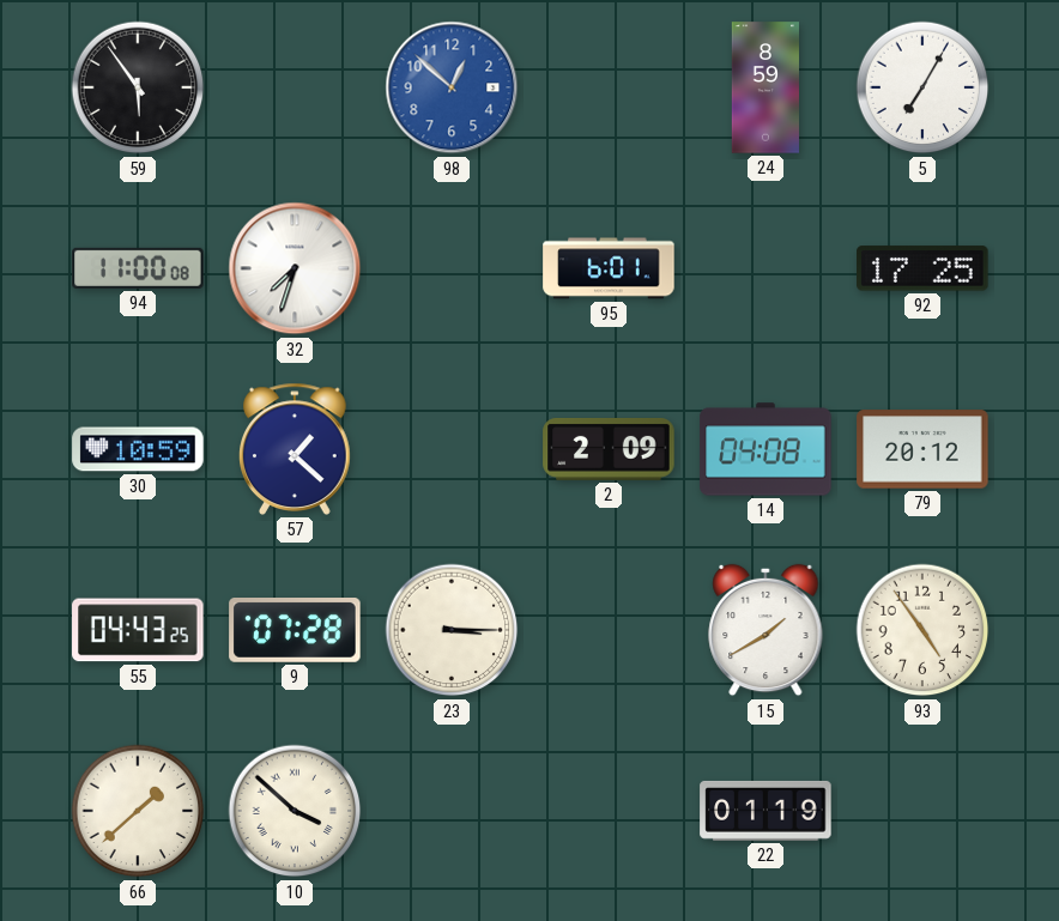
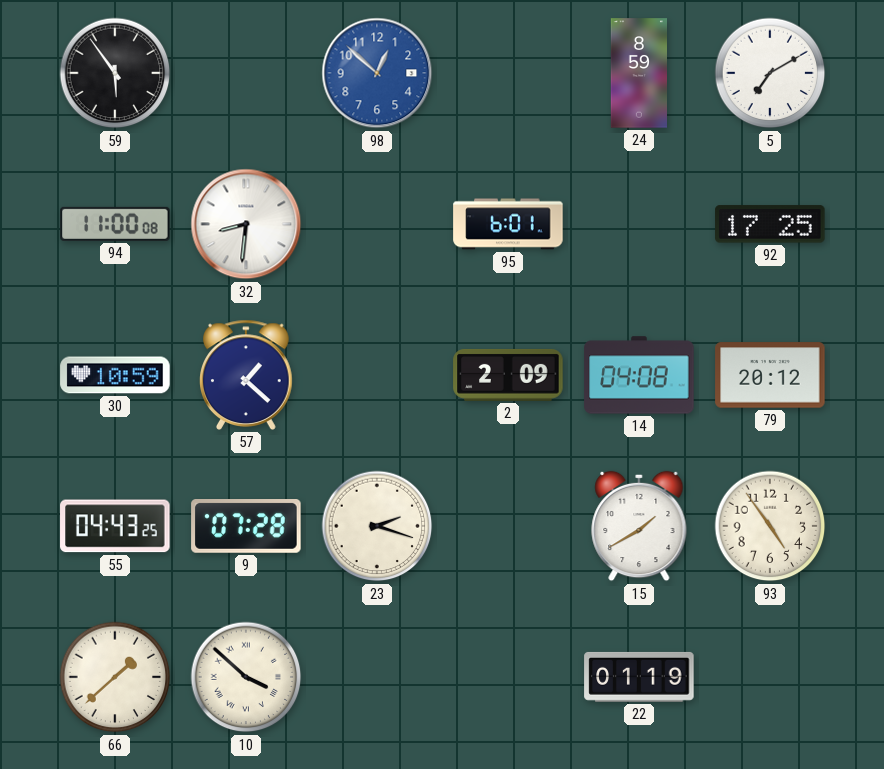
5: 7:05 -> 7:10
32: 7:33 -> 8:31
23: 3:15 -> 2:18
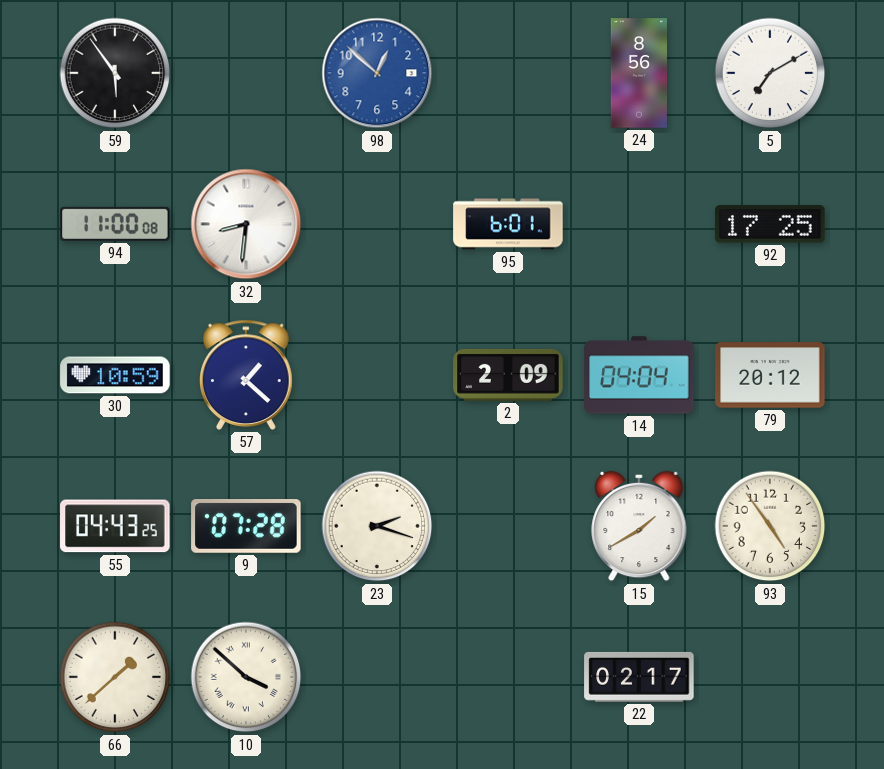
24: 8:59 -> 8:56
14: 04:08 -> 04:04
22: 01:19 -> 02:17
